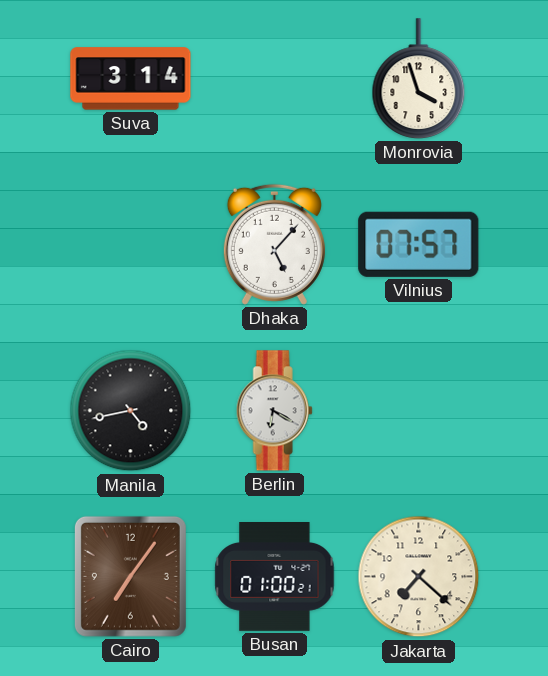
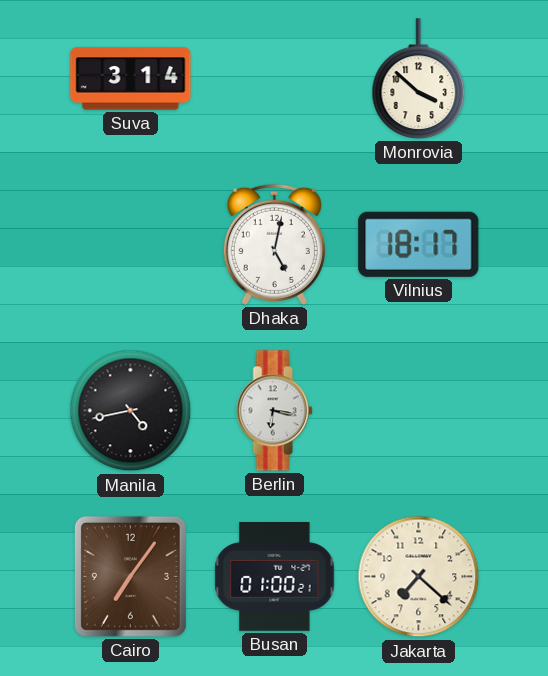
Monrovia: 3:57 -> 3:52
Dhaka: 5:07 -> 5:02
Vilnius: 07:57 -> 18:17
Berlin: 6:20 -> 6:17
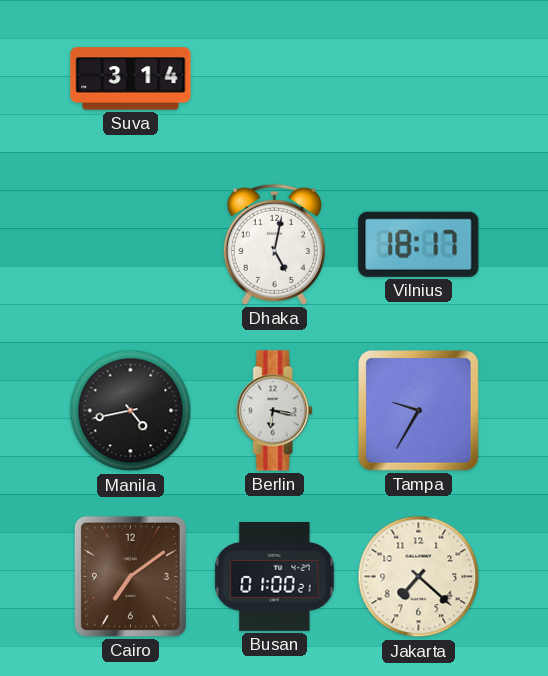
Monrovia: 3:52 -> none
Tampa: none -> 9:35
Cairo: 7:06 -> 7:09
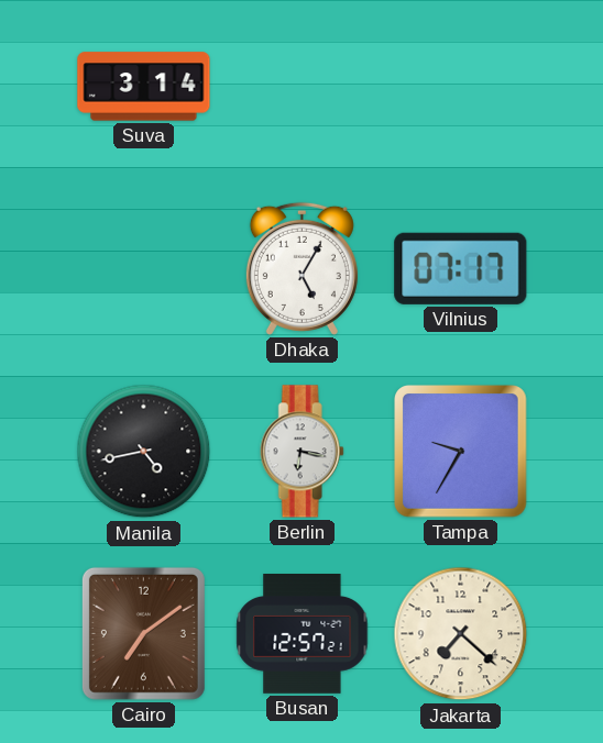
Dhaka: 5:02 -> 5:05
Vilnius: 18:17 -> 07:17
Busan: 01:00 -> 12:57
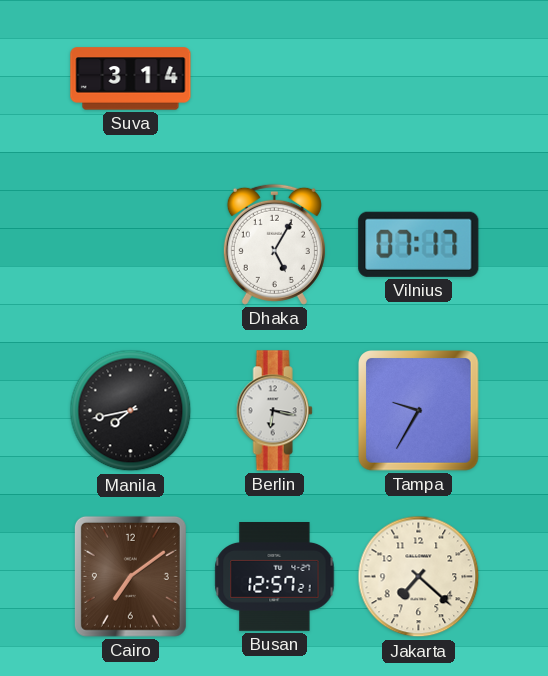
Manila: 4:43 -> 7:43
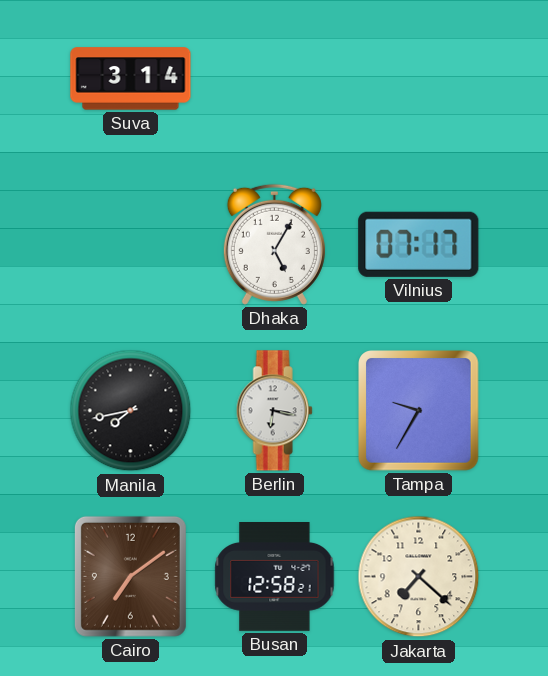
Busan: 12:57 -> 12:58
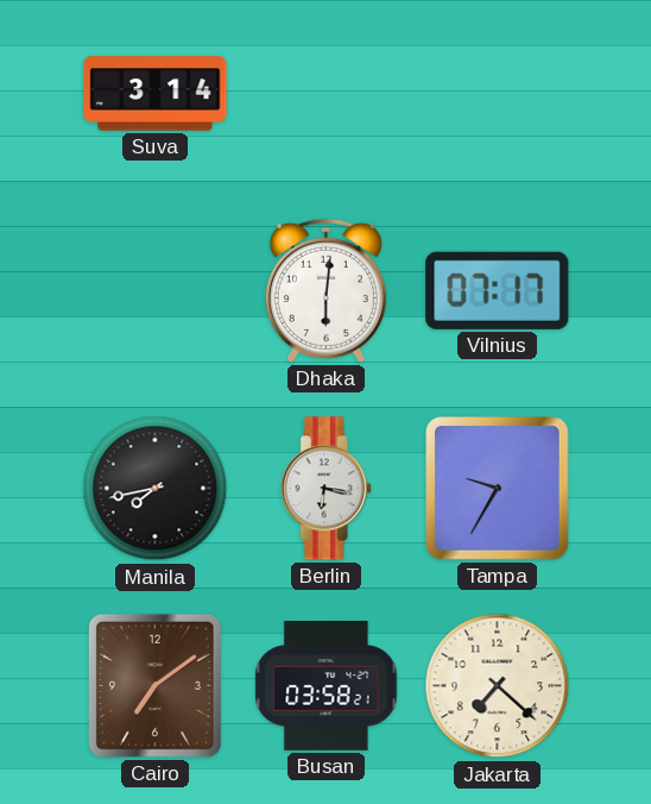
Dhaka: 5:05 -> 6:01
Busan: 12:58 -> 03:58
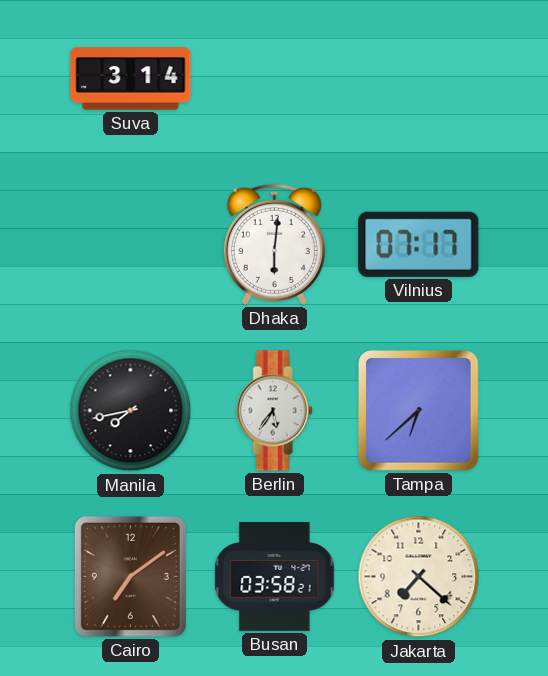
Berlin: 6:17 -> 5:36
Tampa: 9:35 -> 6:38
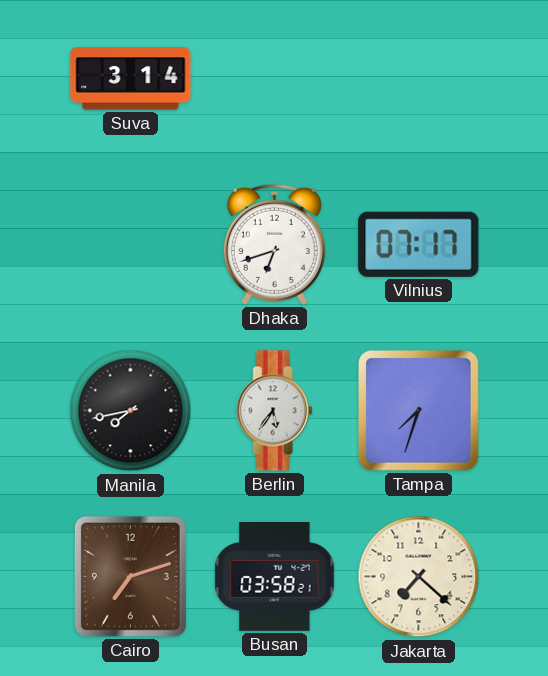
Dhaka: 6:01 -> 6:42
Tampa: 6:38 -> 7:33
Cairo: 7:09 -> 7:12
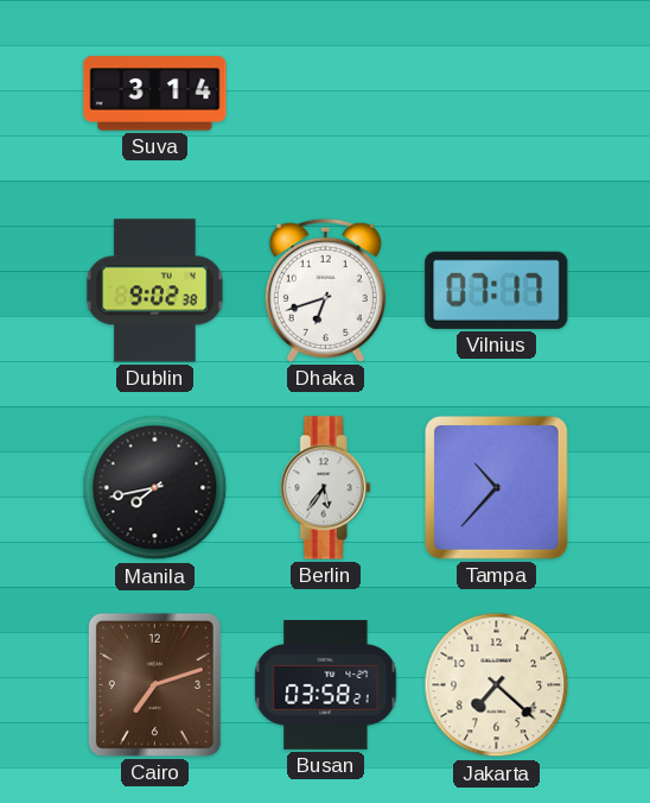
Dublin: none -> 9:02
Tampa: 7:33 -> 10:37
